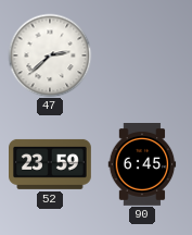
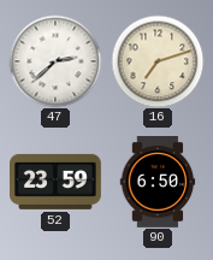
16: none -> 7:12
90: 6:45 -> 6:50
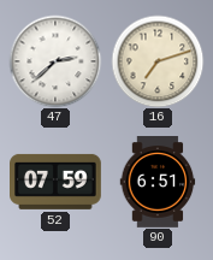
52: 23:59 -> 07:59
90: 6:50 -> 6:51
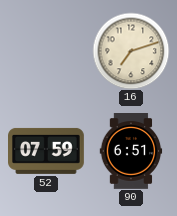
47: 2:38 -> none
